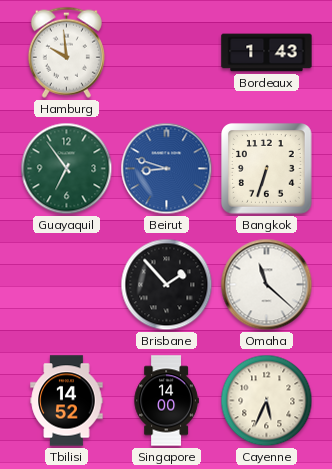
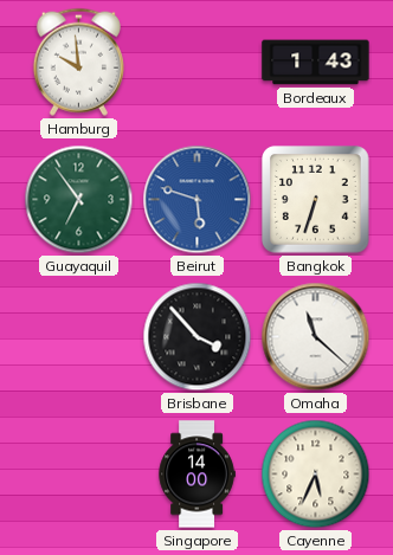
Beirut: 8:48 -> 5:48
Brisbane: 1:53 -> 3:53
Tbilisi: 14:52 -> none
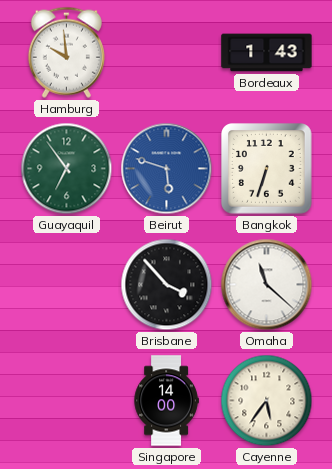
Cayenne: 5:34 -> 5:36
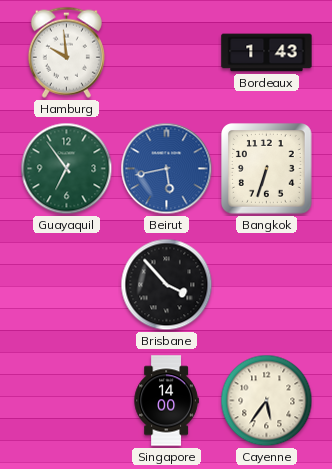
Beirut: 5:48 -> 5:43
Omaha: 11:22 -> none
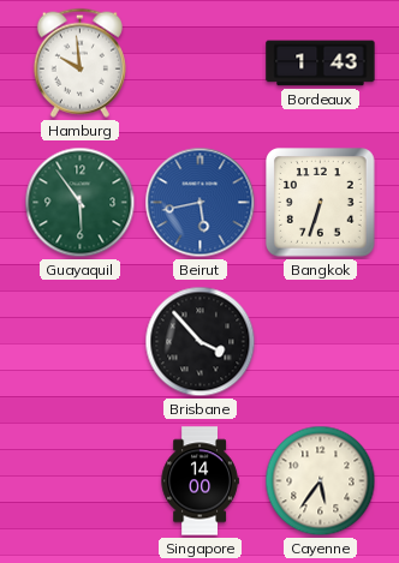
Guayaquil: 6:54 -> 5:54
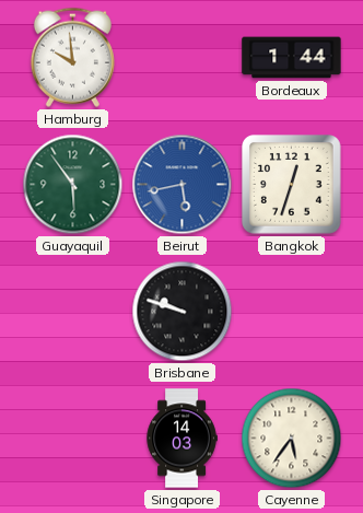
Bordeaux: 1:43 -> 1:44
Bangkok: 6:33 -> 12:33
Brisbane: 3:53 -> 9:48
Singapore: 14:00 -> 14:03
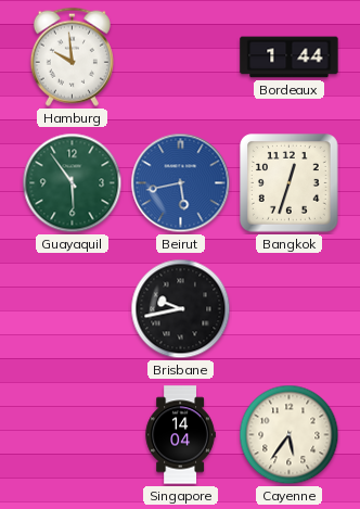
Brisbane: 9:48 -> 9:43
Singapore: 14:03 -> 14:04
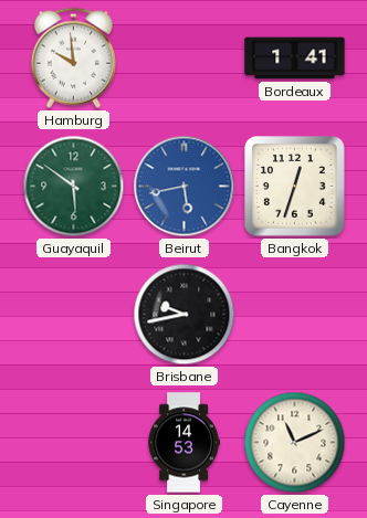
Bordeaux: 1:44 -> 1:41
Guayaquil: 5:54 -> 5:51
Singapore: 14:04 -> 14:53
Cayenne: 5:36 -> 11:11
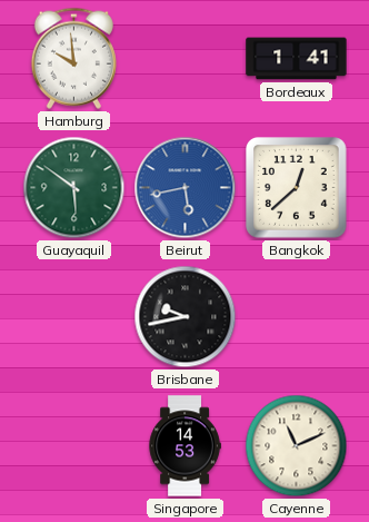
Bangkok: 12:33 -> 12:38
